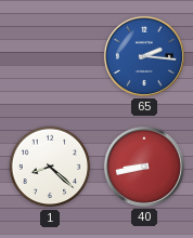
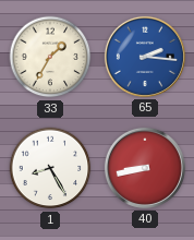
33: none -> 1:35
1: 8:22 -> 8:25
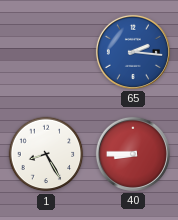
33: 1:35 -> none
40: 8:43 -> 8:45
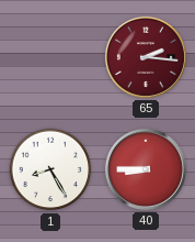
65 dial: blue -> burgundy
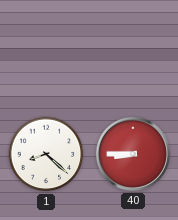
65: 2:16 -> none
1: 8:25 -> 8:22
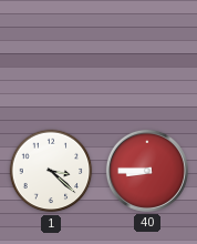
1: 8:22 -> 3:22
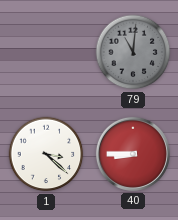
79: none -> 11:01
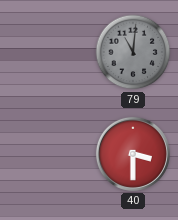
1: 3:22 -> none
40: 8:45 -> 3:30
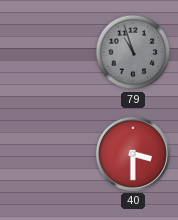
79: 11:01 -> 10:57
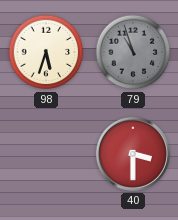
98: none -> 5:33
